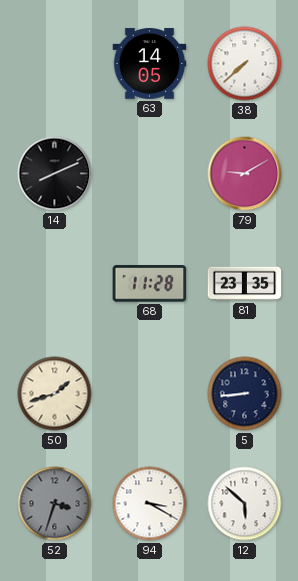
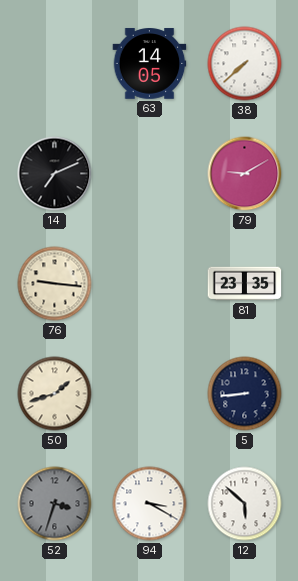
14: 8:11 -> 7:11
76: none -> 9:16
68: 11:28 -> none
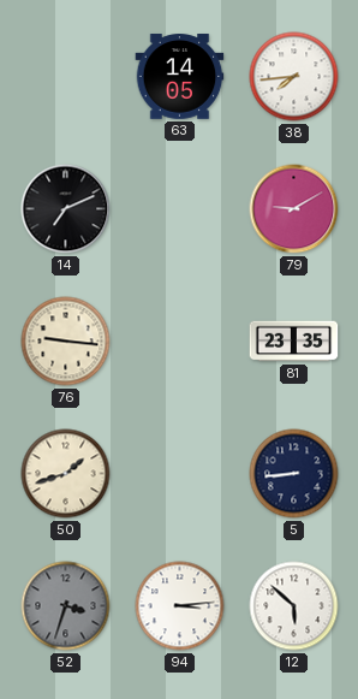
38: 7:38 -> 7:44
94: 3:20 -> 3:14
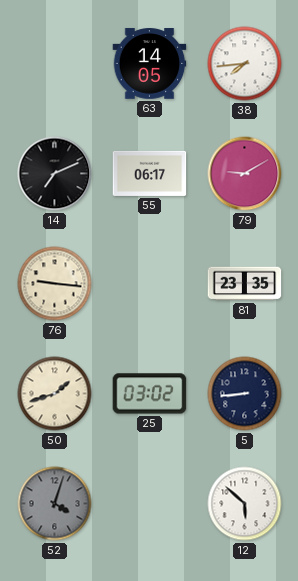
55: none -> 06:17
25: none -> 03:02
52: 3:33 -> 4:03
94: 3:14 -> none
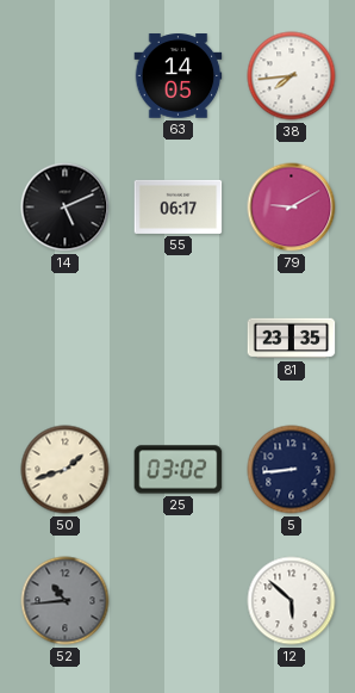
14: 7:11 -> 5:11
76: 9:16 -> none
52: 4:03 -> 10:44
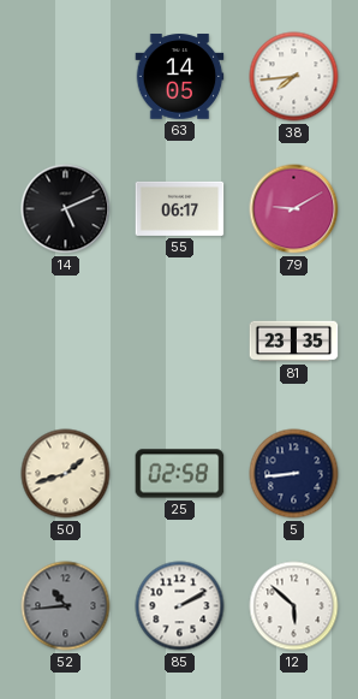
25: 03:02 -> 02:58
85: none -> 2:10
